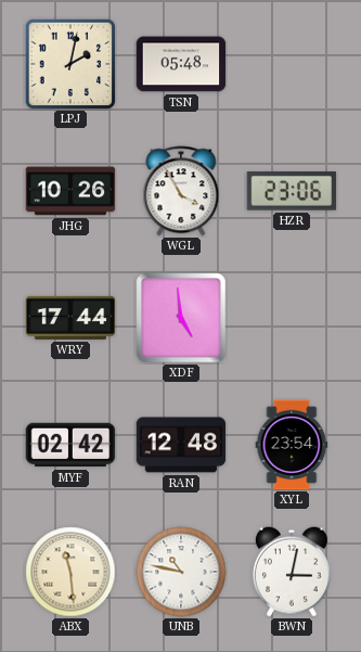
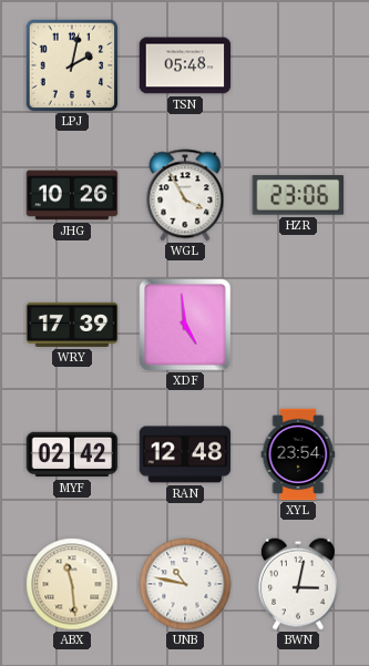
WRY: 17:44 -> 17:39
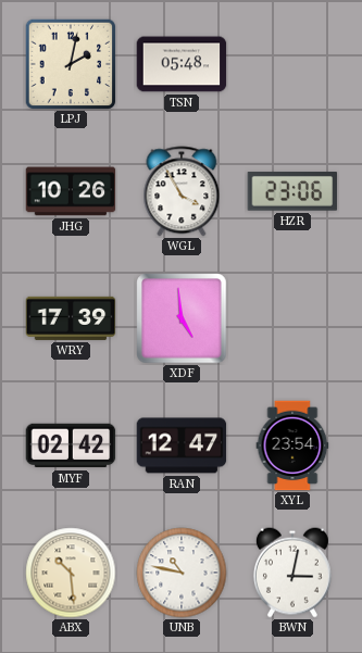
RAN: 12:48 -> 12:47
ABX: 11:29 -> 10:29
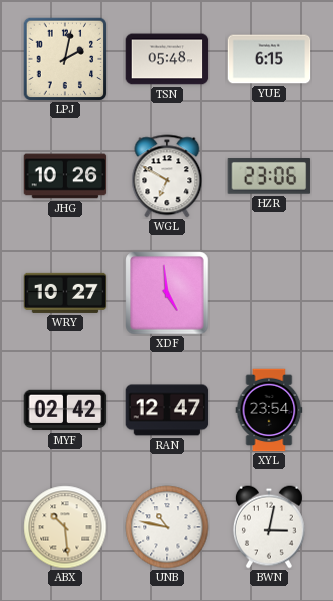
YUE: none -> 6:15
WGL: 3:55 -> 6:50
WRY: 17:39 -> 10:27
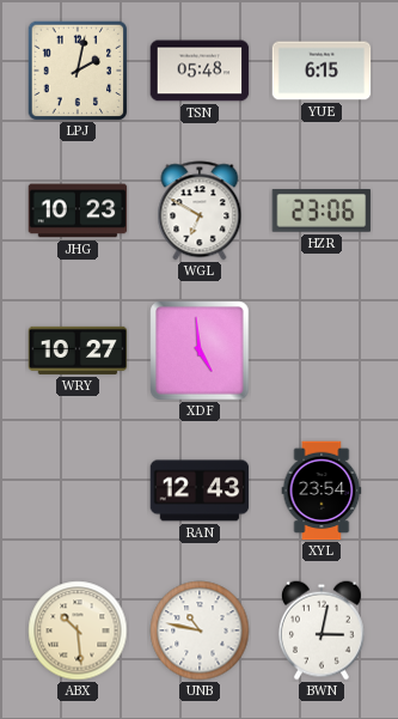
JHG: 10:26 -> 10:23
MYF: 02:42 -> none
RAN: 12:47 -> 12:43
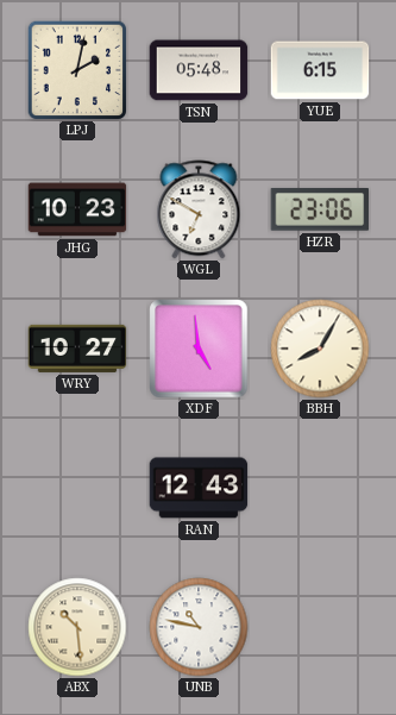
BBH: none -> 8:05
XYL: 23:54 -> none
BWN: 3:02 -> none
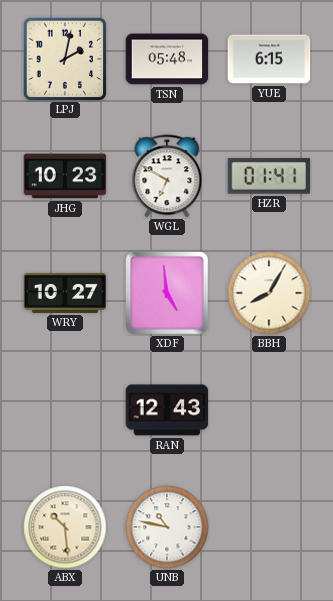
HZR: 23:06 -> 01:41
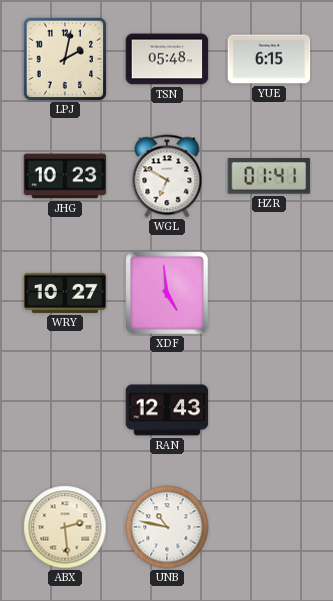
BBH: 8:05 -> none
ABX: 10:29 -> 2:29
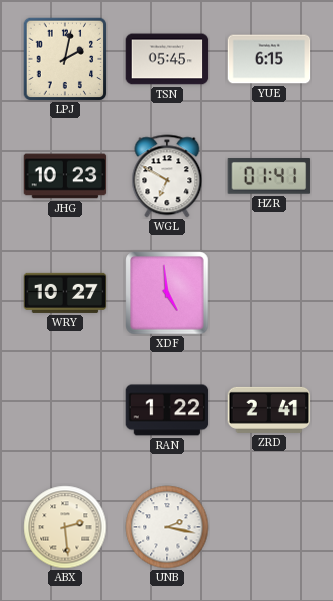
TSN: 05:48 -> 05:45
RAN: 12:43 -> 1:22
ZRD: none -> 2:41
UNB: 10:47 -> 2:17
